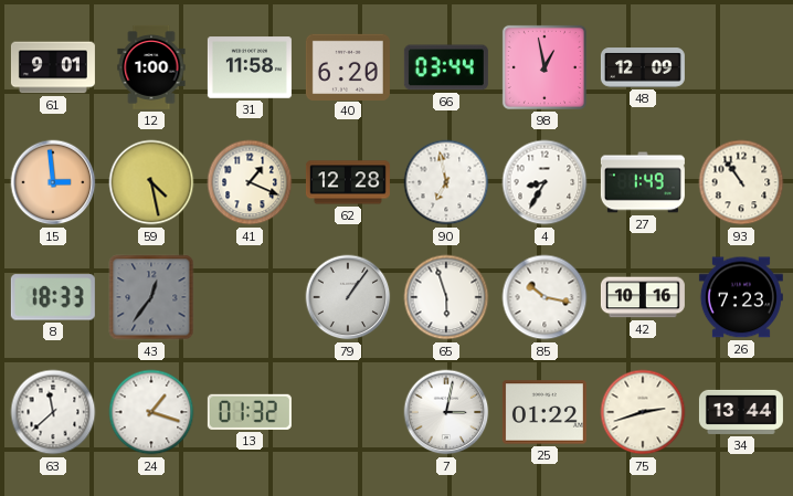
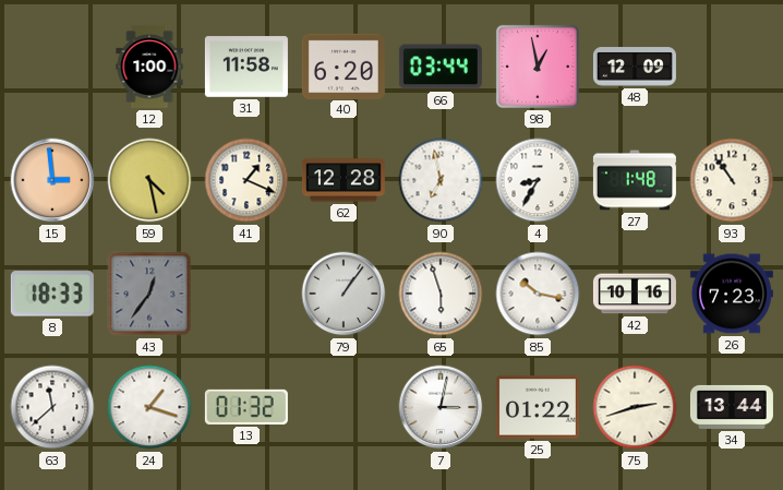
61: 9:01 -> none
27: 1:49 -> 1:48
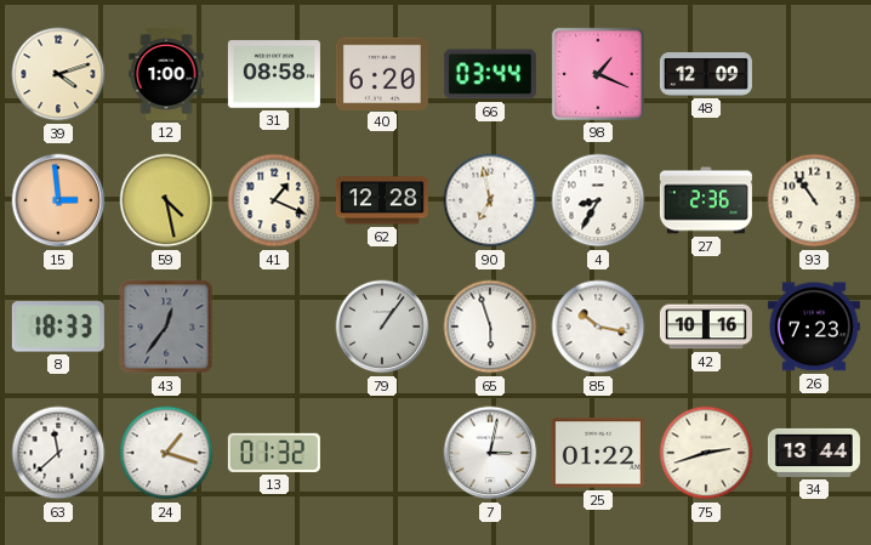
39: none -> 4:12
31: 11:58 -> 08:58
98: 12:58 -> 1:19
27: 1:48 -> 2:36
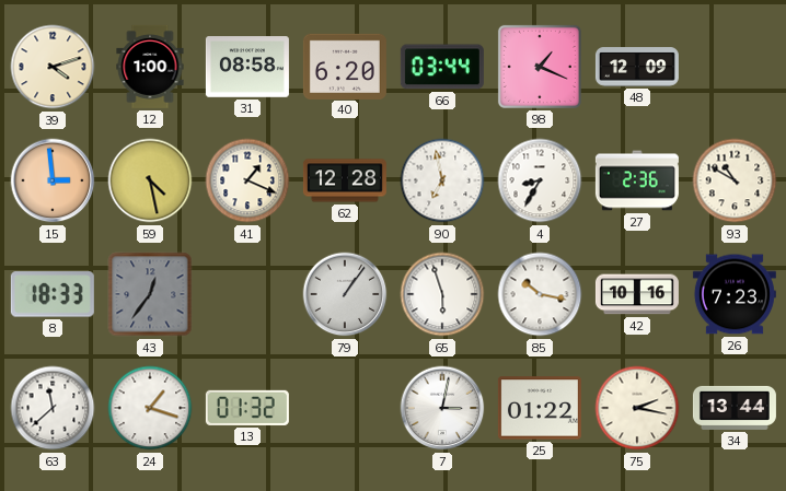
93: 10:54 -> 10:50
75: 2:42 -> 2:17
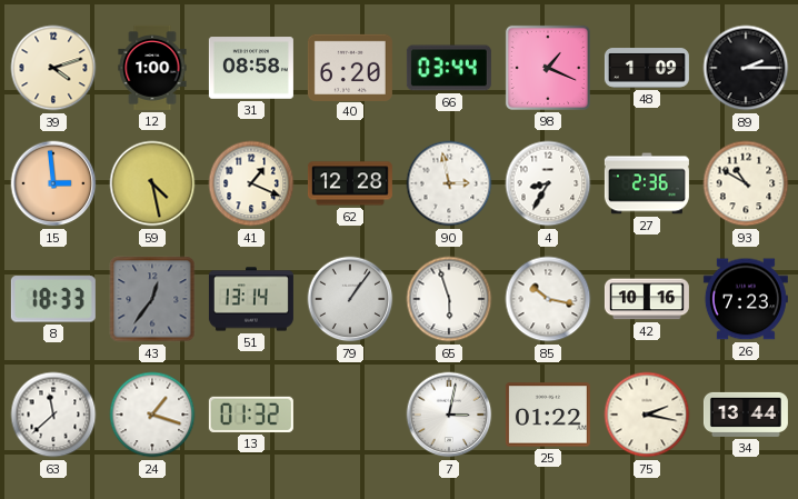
48: 12:09 -> 1:09
89: none -> 2:15
90: 6:58 -> 2:58
51: none -> 13:14
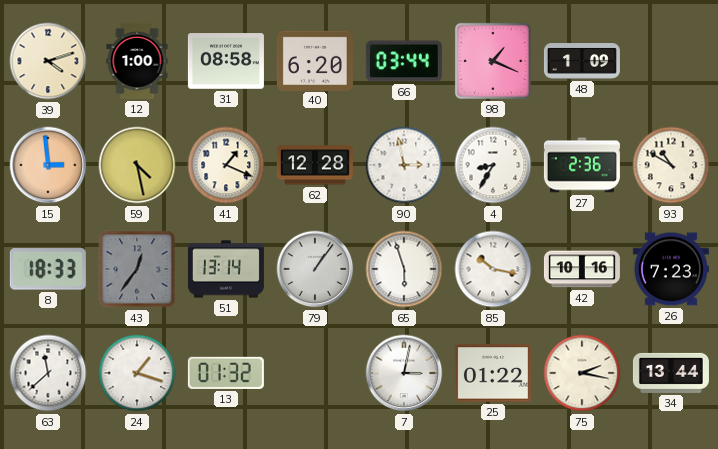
89: 2:15 -> none
